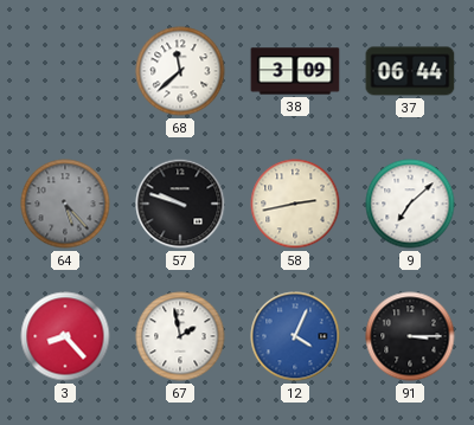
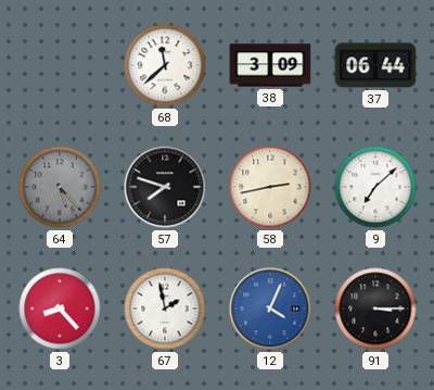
57: 9:48 -> 7:48
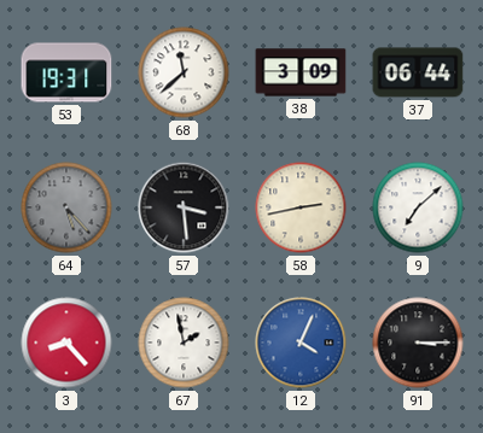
53: none -> 19:31
57: 7:48 -> 3:29
